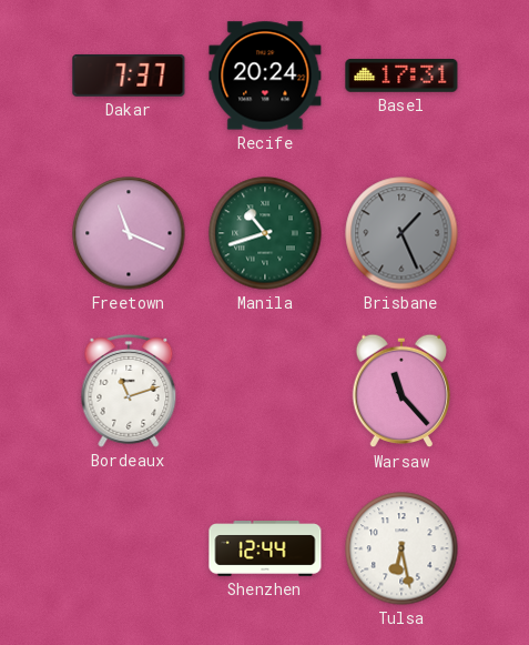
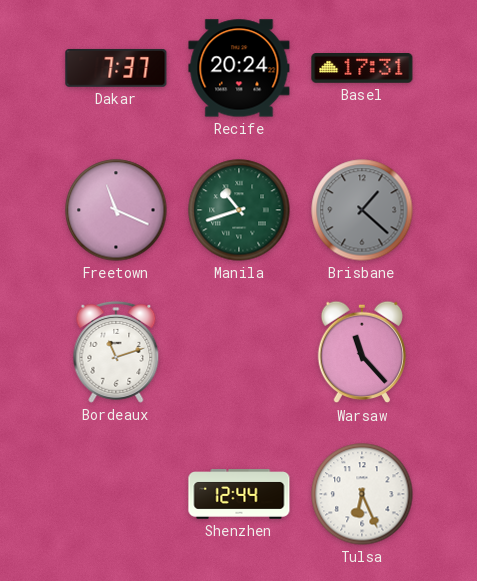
Brisbane: 1:26 -> 1:22
Tulsa: 6:28 -> 6:26
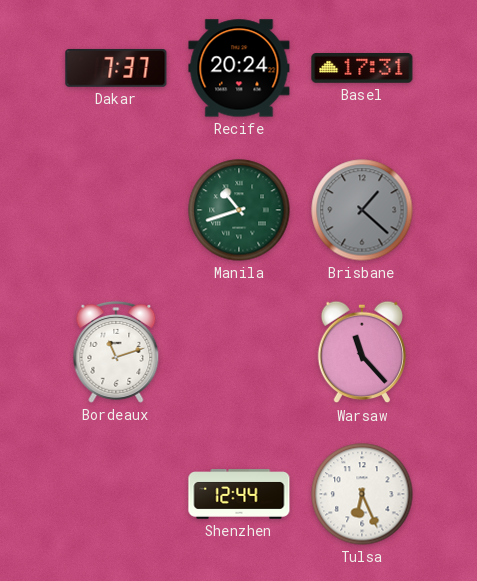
Freetown: 11:19 -> none
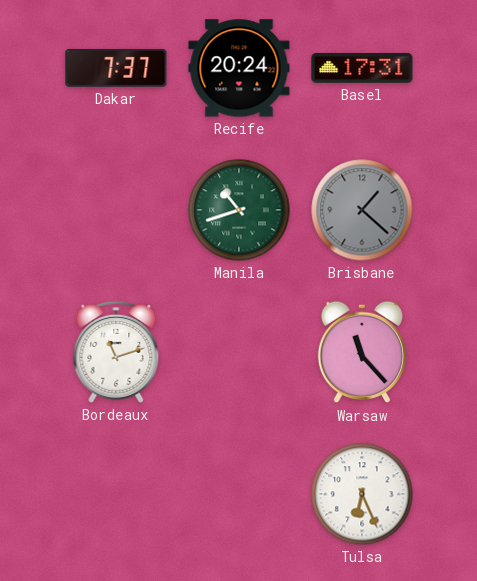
Shenzhen: 12:44 -> none
